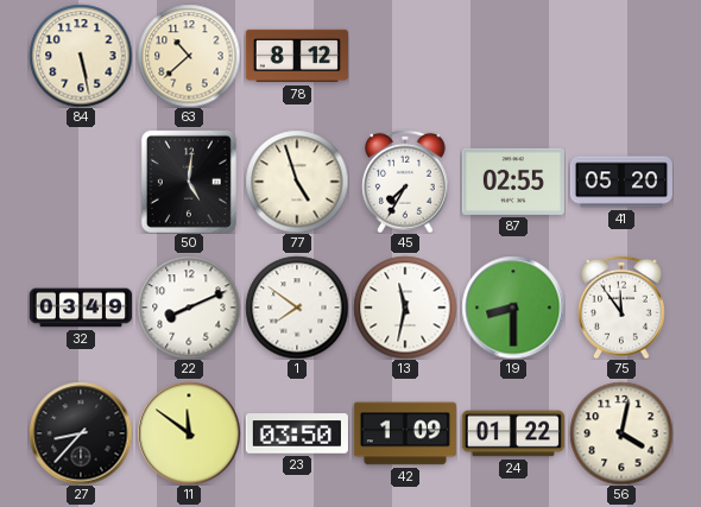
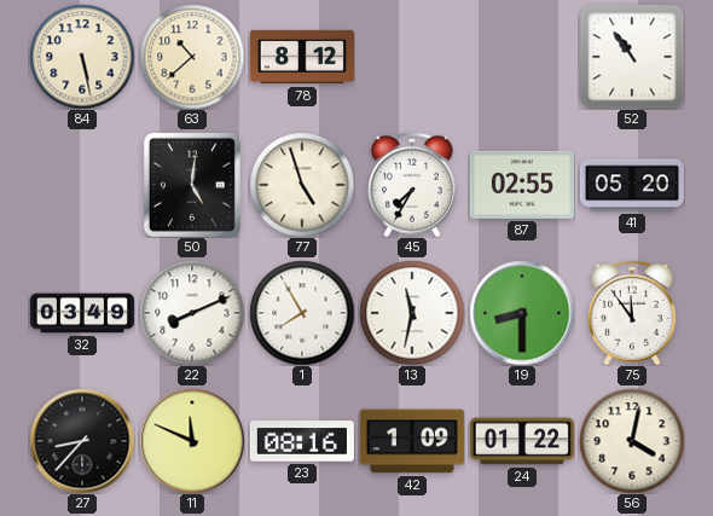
52: none -> 10:54
1: 7:51 -> 7:55
11: 11:51 -> 11:49
23: 03:50 -> 08:16
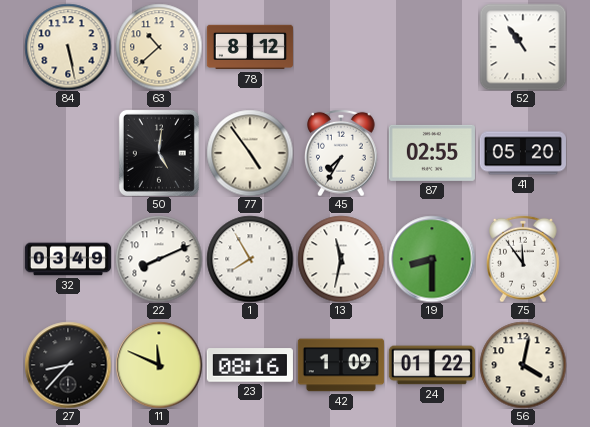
77: 4:57 -> 4:54
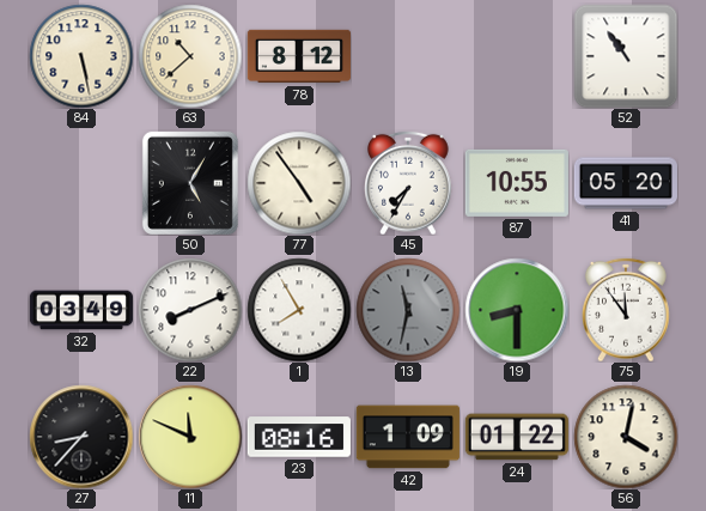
50: 5:01 -> 5:05
87: 02:55 -> 10:55
13 dial: white -> grey
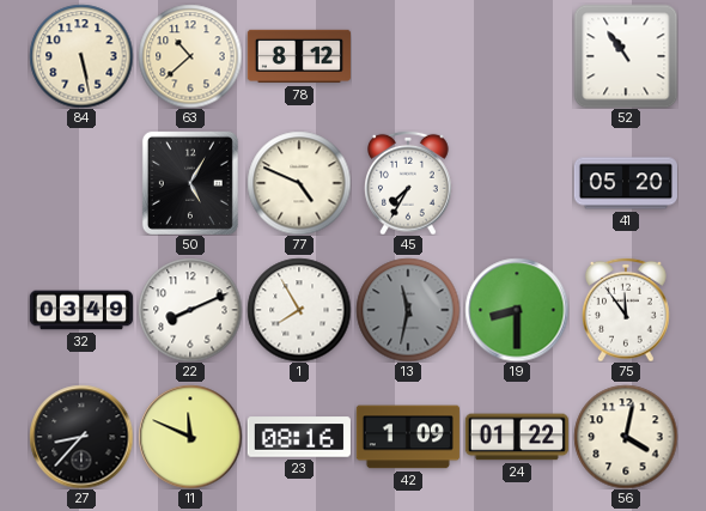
77: 4:54 -> 4:49
87: 10:55 -> none
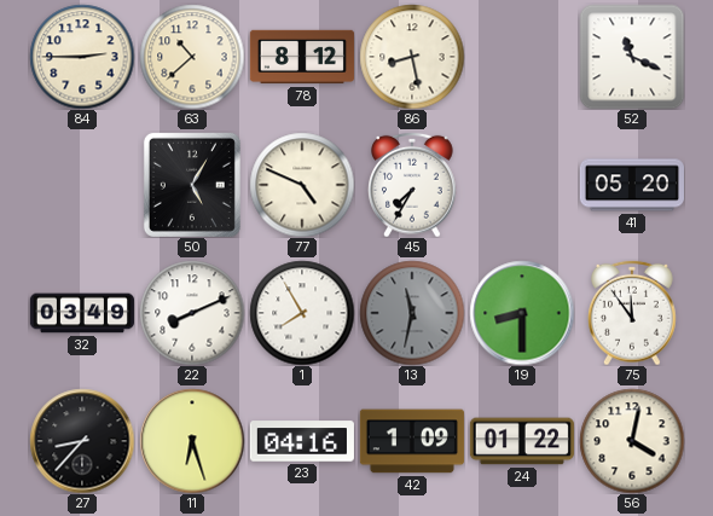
84: 5:28 -> 2:45
86: none -> 8:28
52: 10:54 -> 11:19
11: 11:49 -> 6:27
23: 08:16 -> 04:16
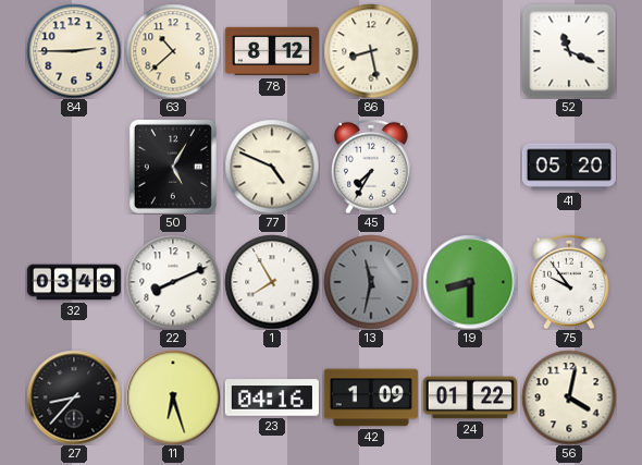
75: 11:54 -> 9:54
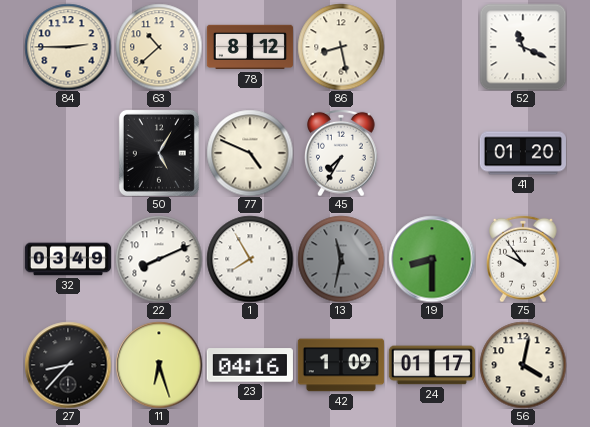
41: 05:20 -> 01:20
24: 01:22 -> 01:17
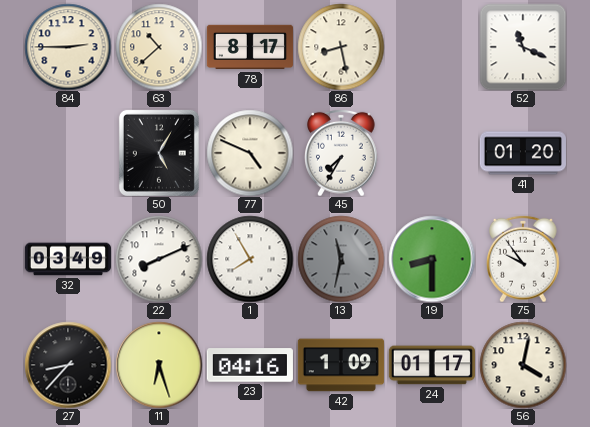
78: 8:12 -> 8:17
